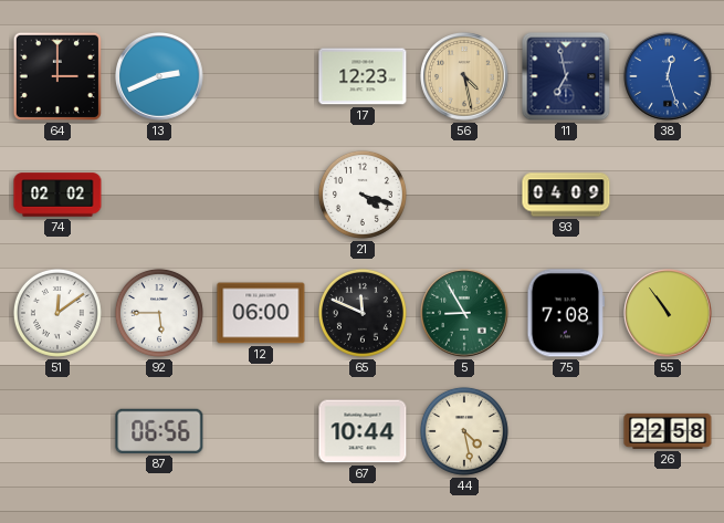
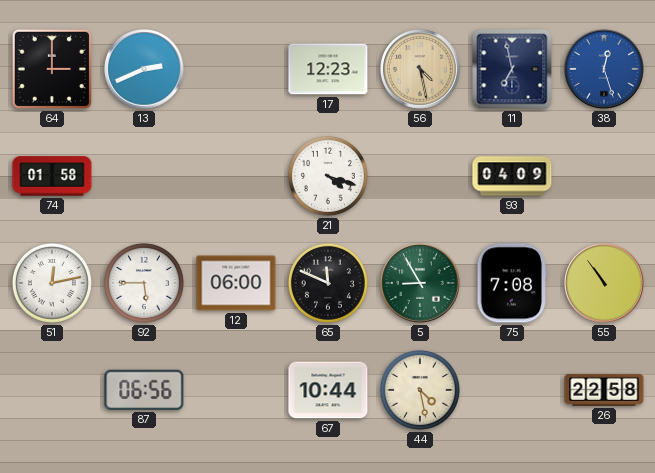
74: 02:02 -> 01:58
51: 12:09 -> 12:13
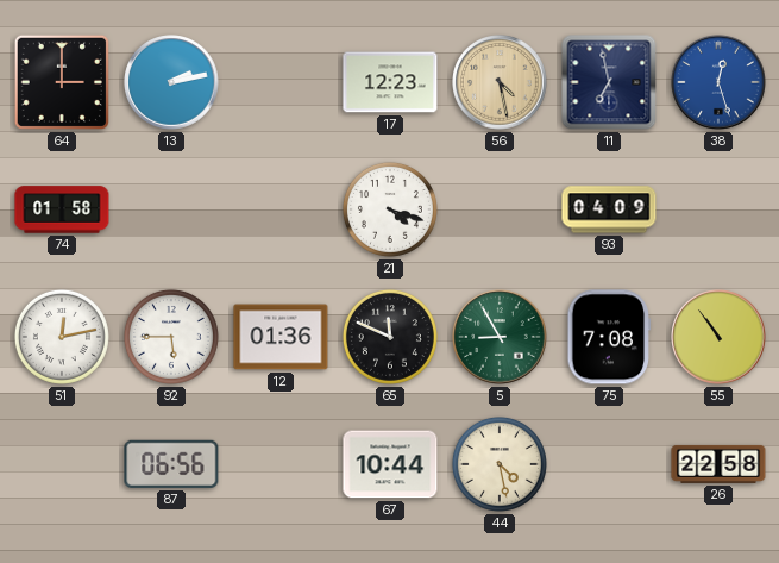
13: 2:41 -> 2:13
12: 06:00 -> 01:36
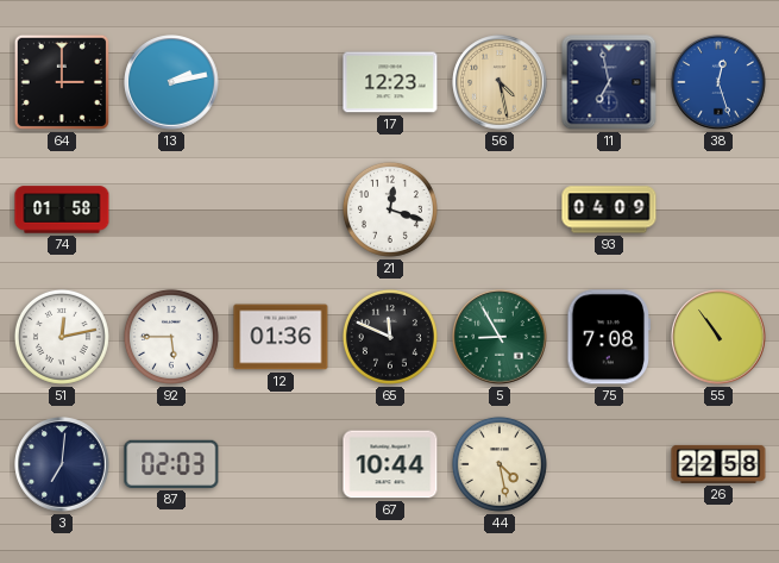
21: 4:18 -> 12:18
3: none -> 7:01
87: 06:56 -> 02:03
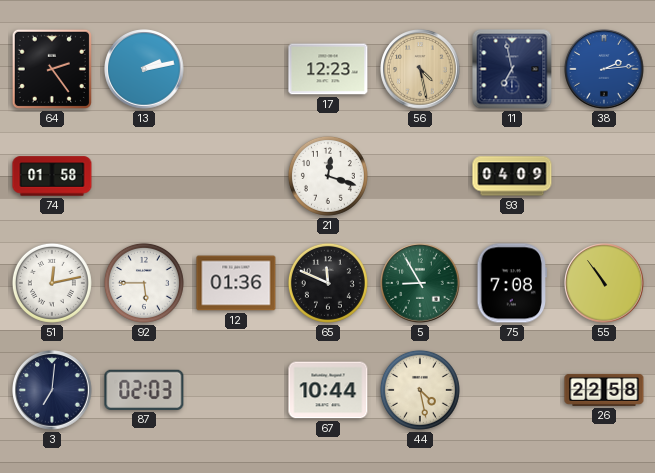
64: 3:00 -> 2:24
38: 12:27 -> 2:14
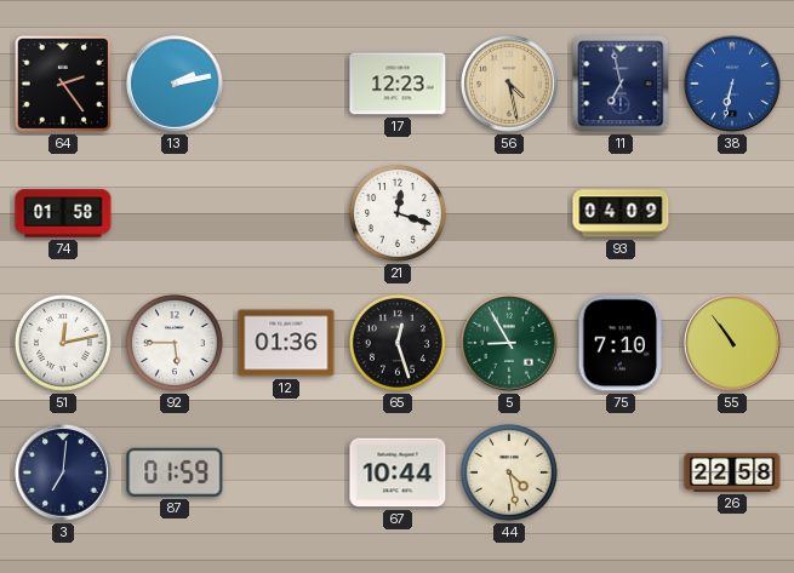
38: 2:14 -> 6:32
65: 11:49 -> 12:27
75: 7:08 -> 7:10
87: 02:03 -> 01:59
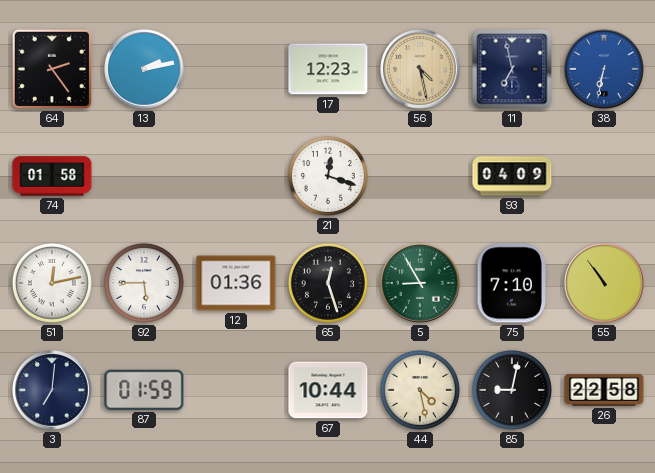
85: none -> 9:02
